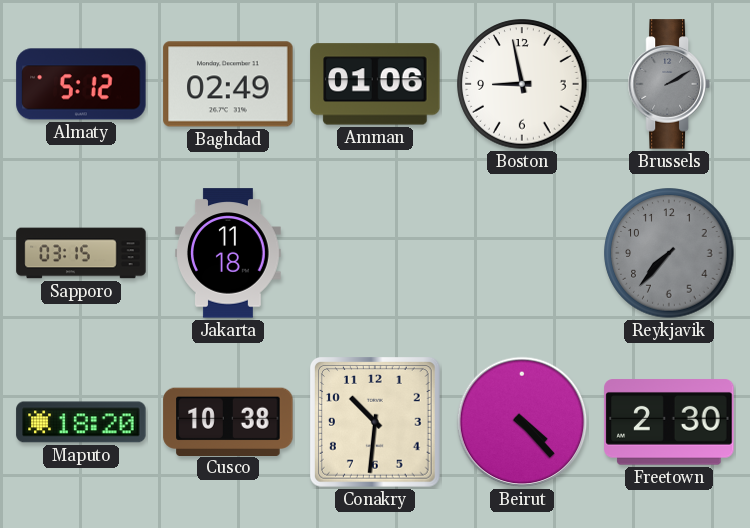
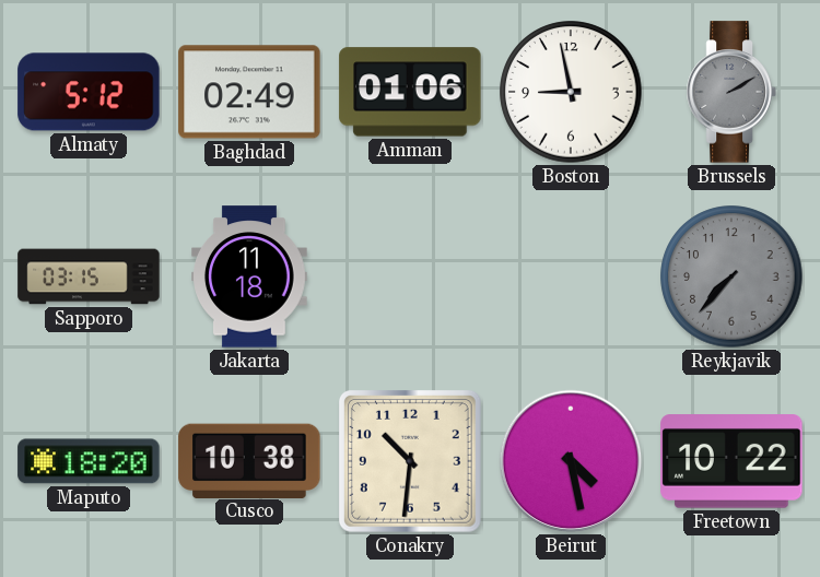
Beirut: 4:23 -> 4:28
Freetown: 2:30 -> 10:22
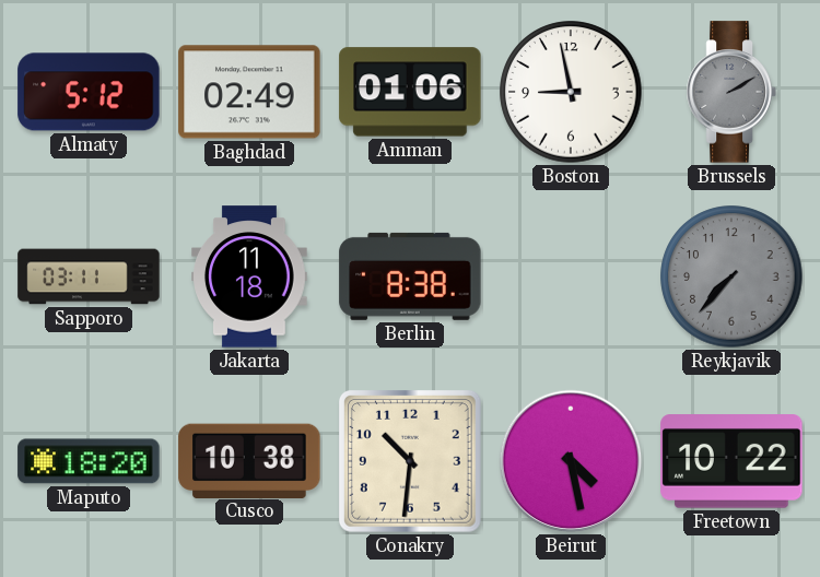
Sapporo: 03:15 -> 03:11
Berlin: none -> 8:38
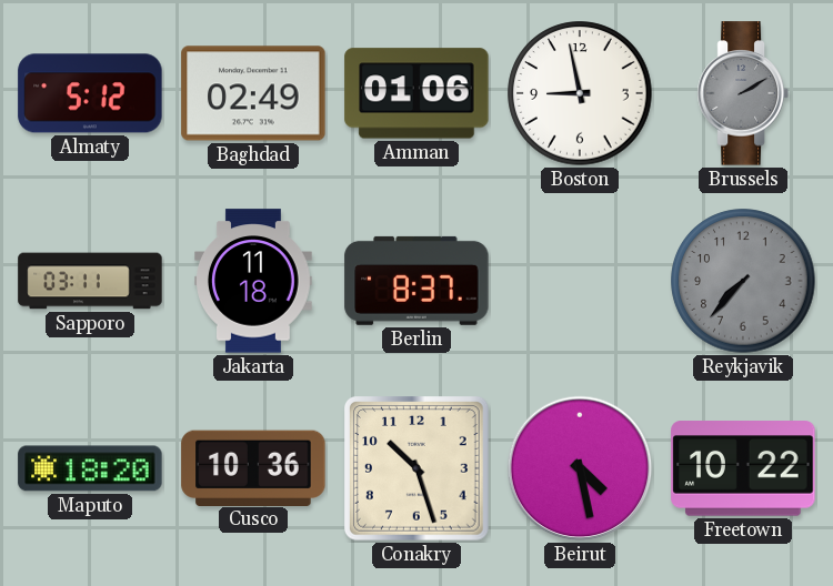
Berlin: 8:38 -> 8:37
Cusco: 10:38 -> 10:36
Conakry: 10:31 -> 10:27
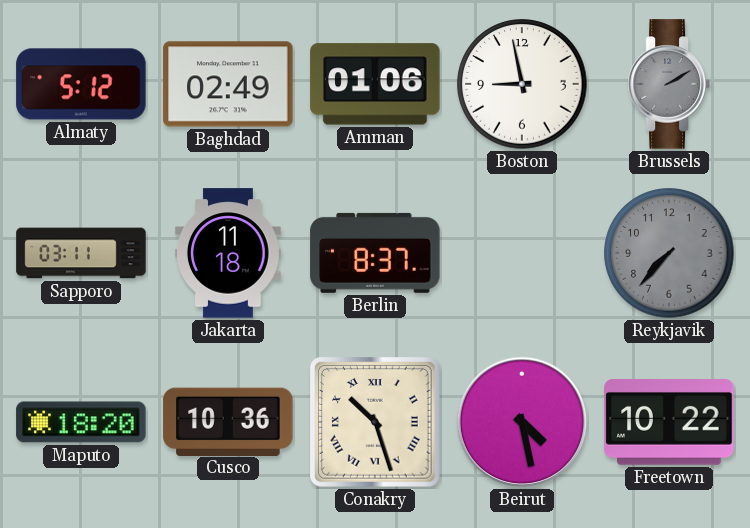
Conakry numerals: Arabic -> Roman
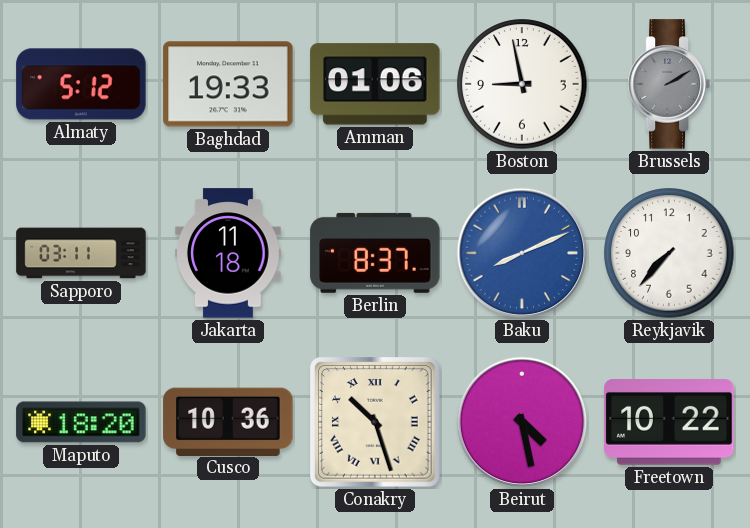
Baghdad: 02:49 -> 19:33
Baku: none -> 8:11
Reykjavik dial: grey -> white
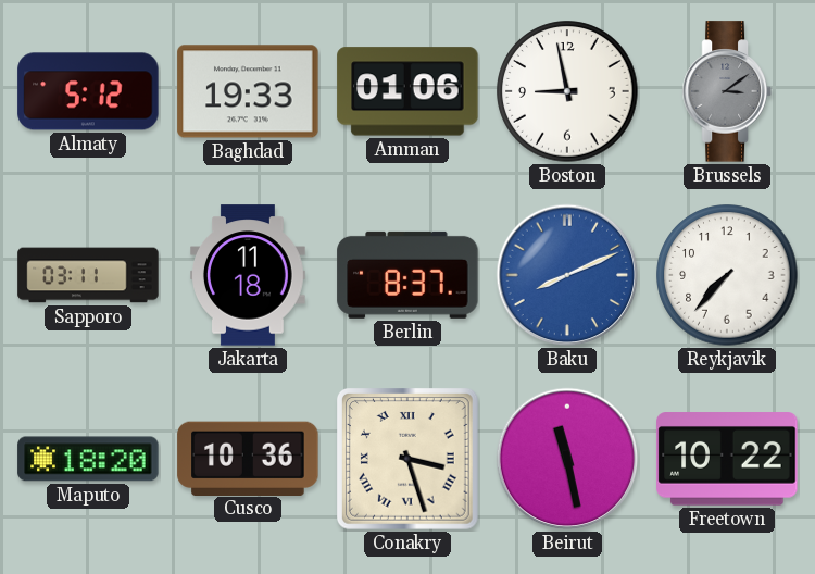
Brussels: 2:10 -> 3:09
Conakry: 10:27 -> 3:27
Beirut: 4:28 -> 11:28
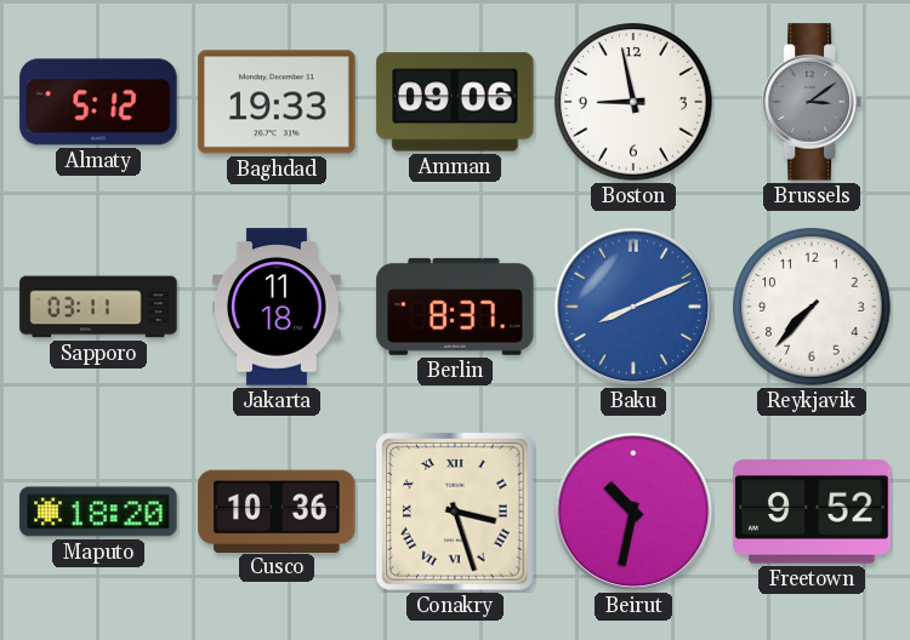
Amman: 01:06 -> 09:06
Beirut: 11:28 -> 10:32
Freetown: 10:22 -> 9:52
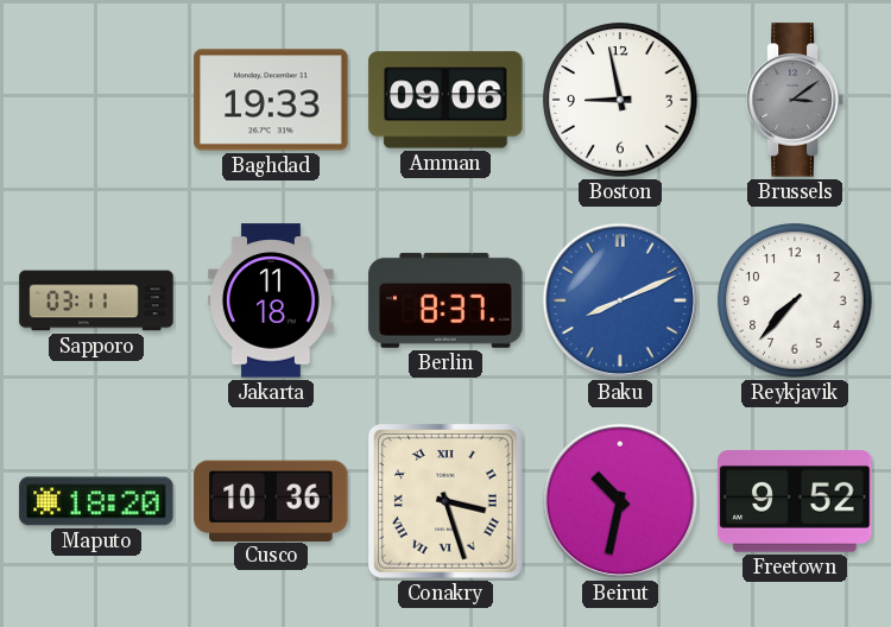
Almaty: 5:12 -> none
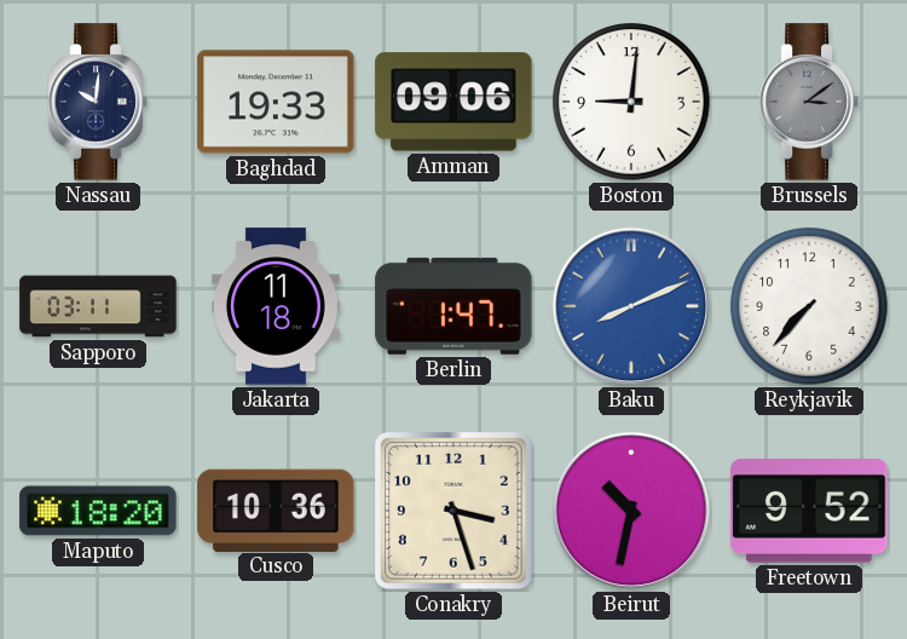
Nassau: none -> 10:01
Boston: 8:58 -> 9:01
Berlin: 8:37 -> 1:47
Conakry numerals: Roman -> Arabic
